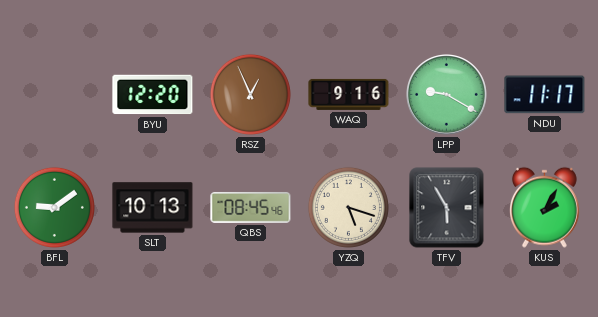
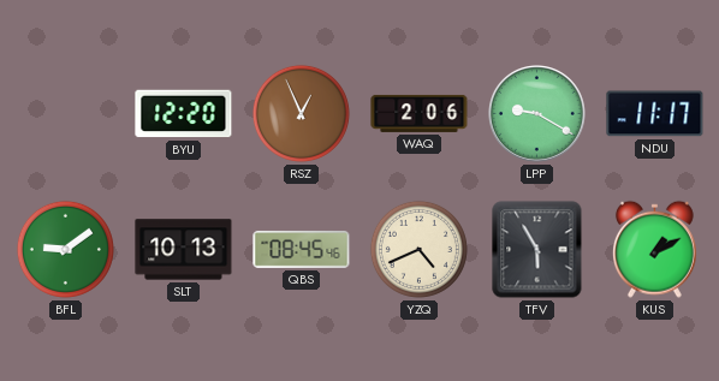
WAQ: 9:16 -> 2:06
YZQ: 5:18 -> 4:41
KUS: 2:05 -> 1:10
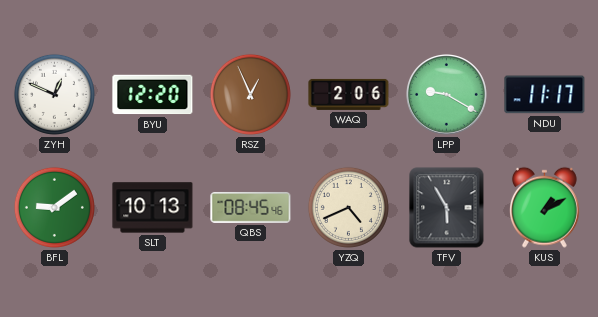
ZYH: none -> 12:49
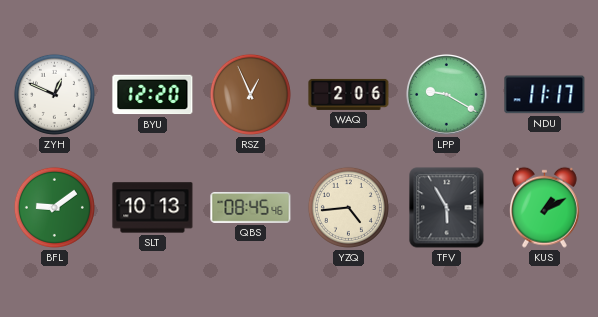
YZQ: 4:41 -> 4:44
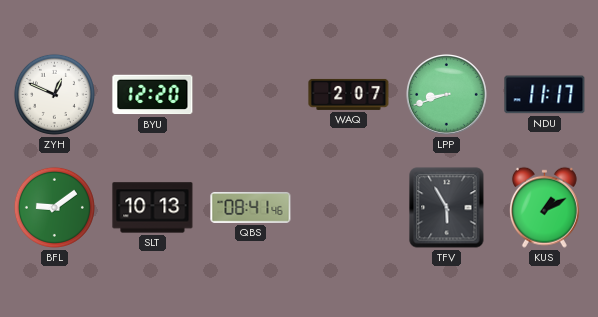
RSZ: 12:56 -> none
WAQ: 2:06 -> 2:07
LPP: 9:20 -> 8:42
QBS: 08:45 -> 08:41
YZQ: 4:44 -> none
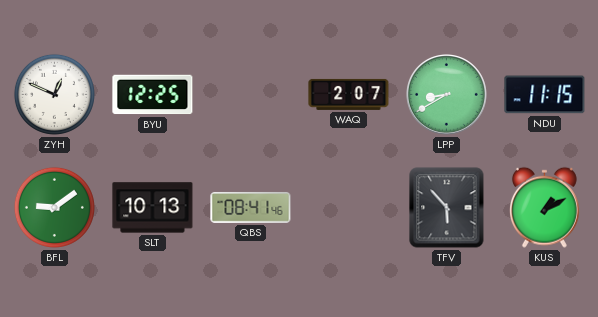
BYU: 12:20 -> 12:25
LPP: 8:42 -> 8:40
NDU: 11:17 -> 11:15
TFV: 5:55 -> 5:53
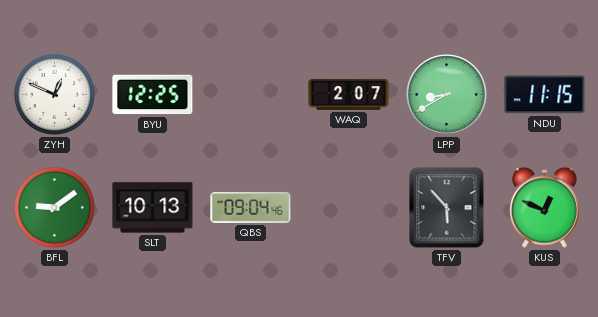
QBS: 08:41 -> 09:04
KUS: 1:10 -> 12:49
